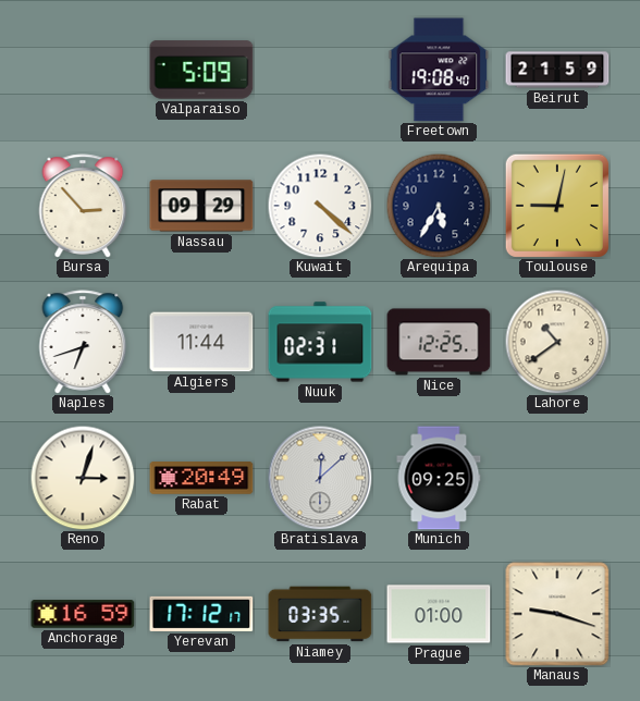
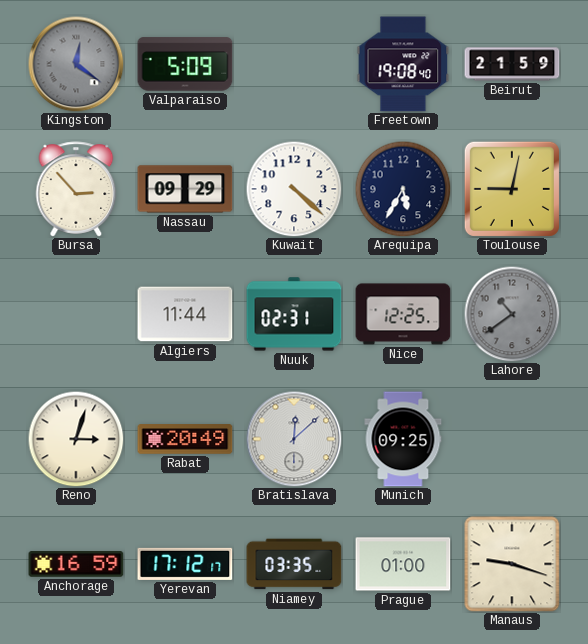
Kingston: none -> 12:21
Naples: 6:42 -> none
Lahore dial: cream -> grey
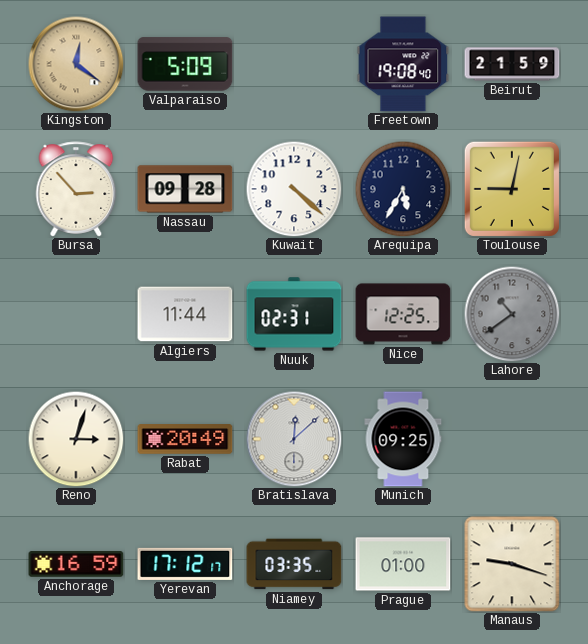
Kingston dial: grey -> champagne
Nassau: 09:29 -> 09:28
